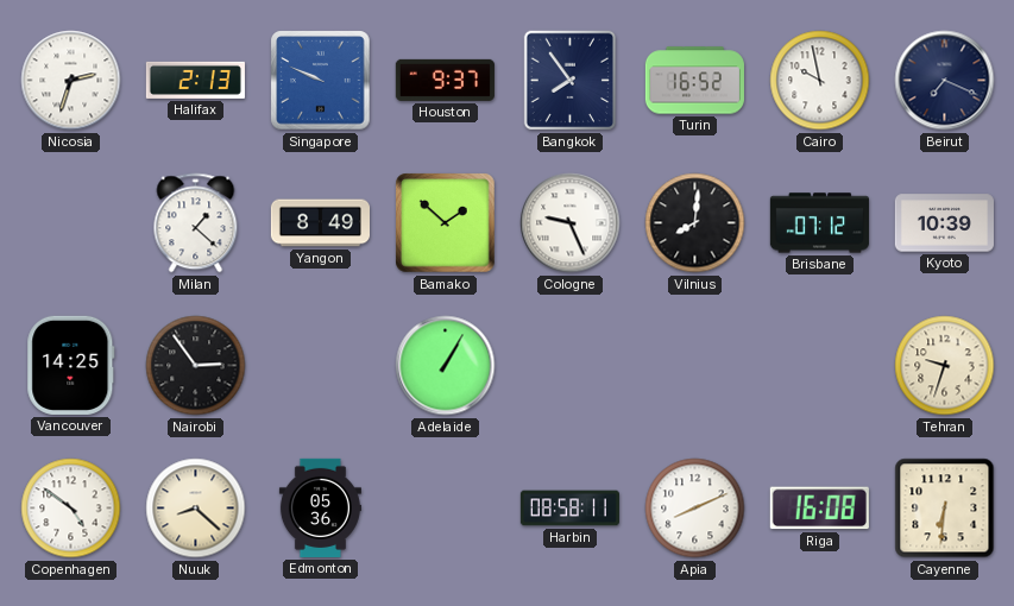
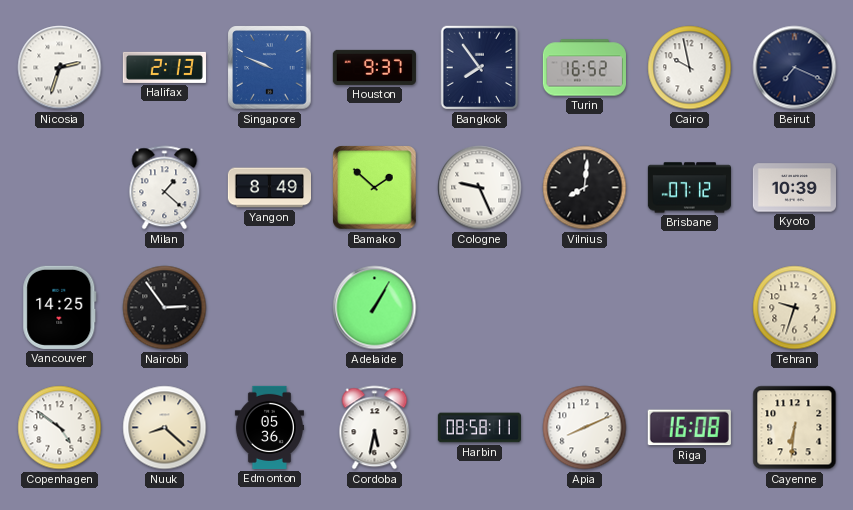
Cordoba: none -> 5:32
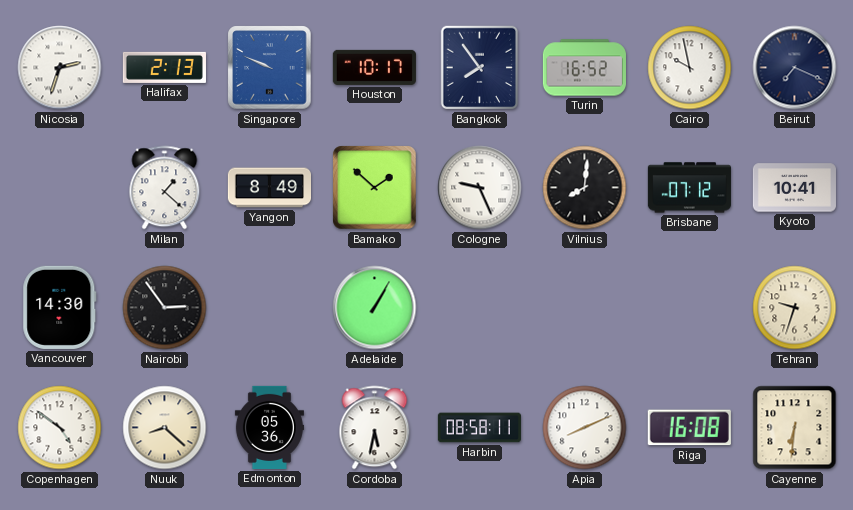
Houston: 9:37 -> 10:17
Kyoto: 10:39 -> 10:41
Vancouver: 14:25 -> 14:30
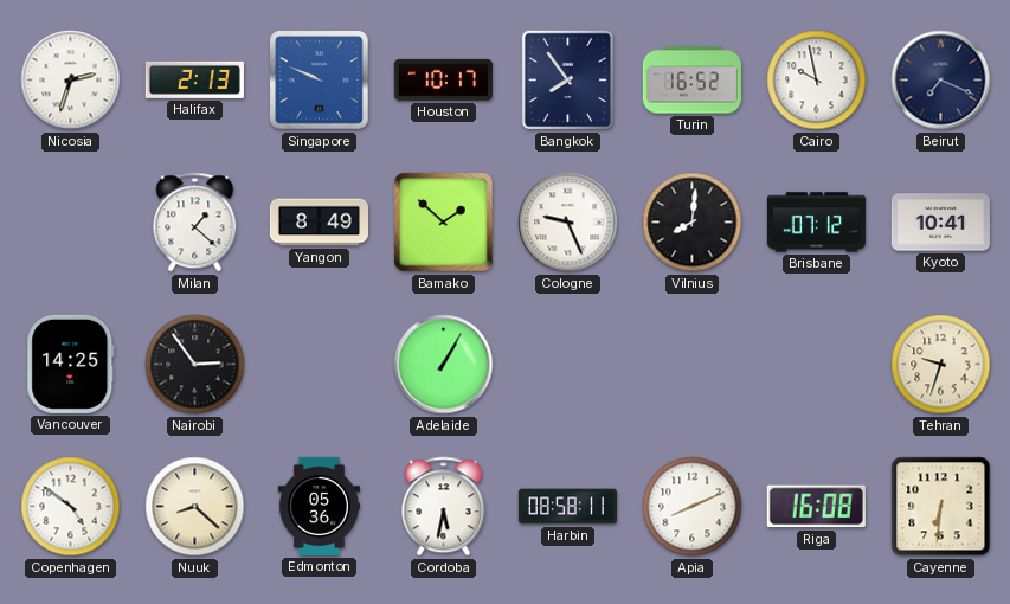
Vancouver: 14:30 -> 14:25
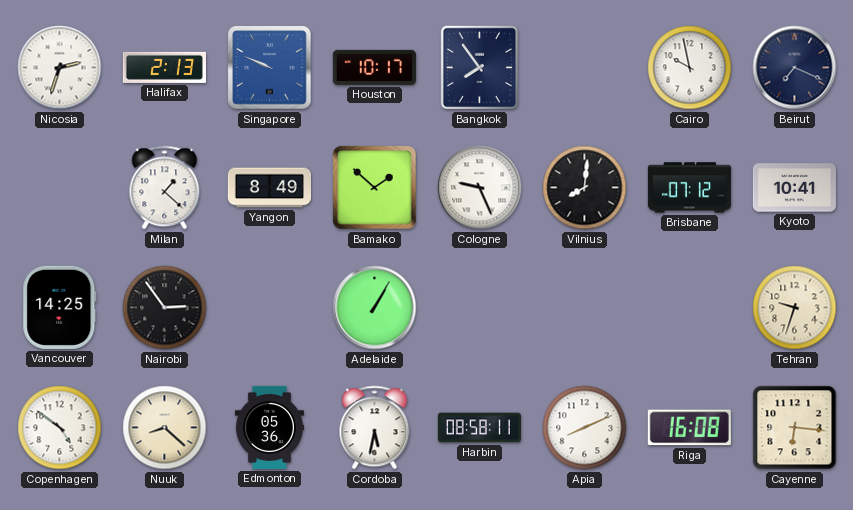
Turin: 16:52 -> none
Cayenne: 6:31 -> 6:16
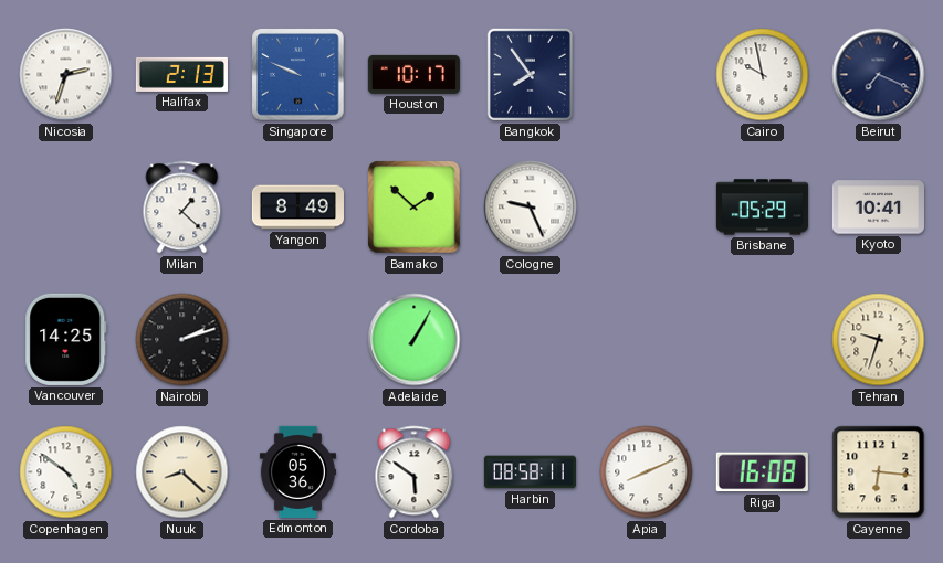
Vilnius: 8:01 -> none
Brisbane: 07:12 -> 05:29
Nairobi: 2:54 -> 2:12
Cordoba: 5:32 -> 5:51
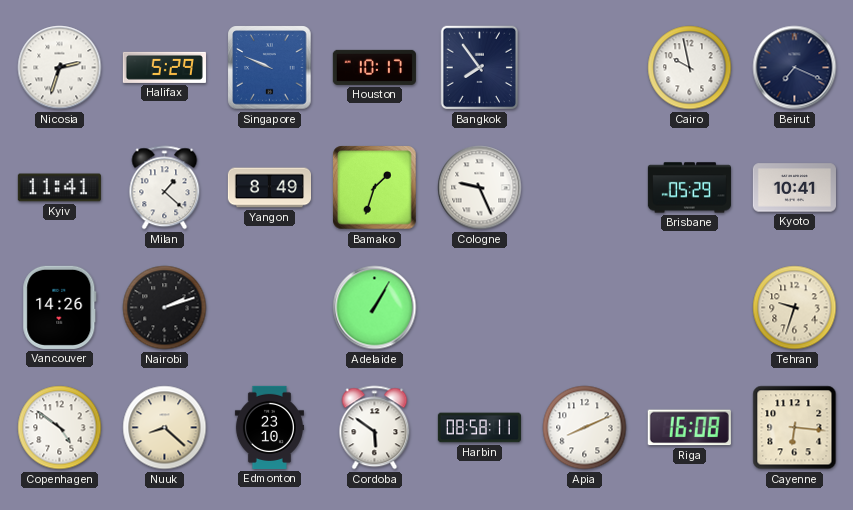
Halifax: 2:13 -> 5:29
Kyiv: none -> 11:41
Bamako: 1:52 -> 1:33
Vancouver: 14:25 -> 14:26
Edmonton: 05:36 -> 23:10
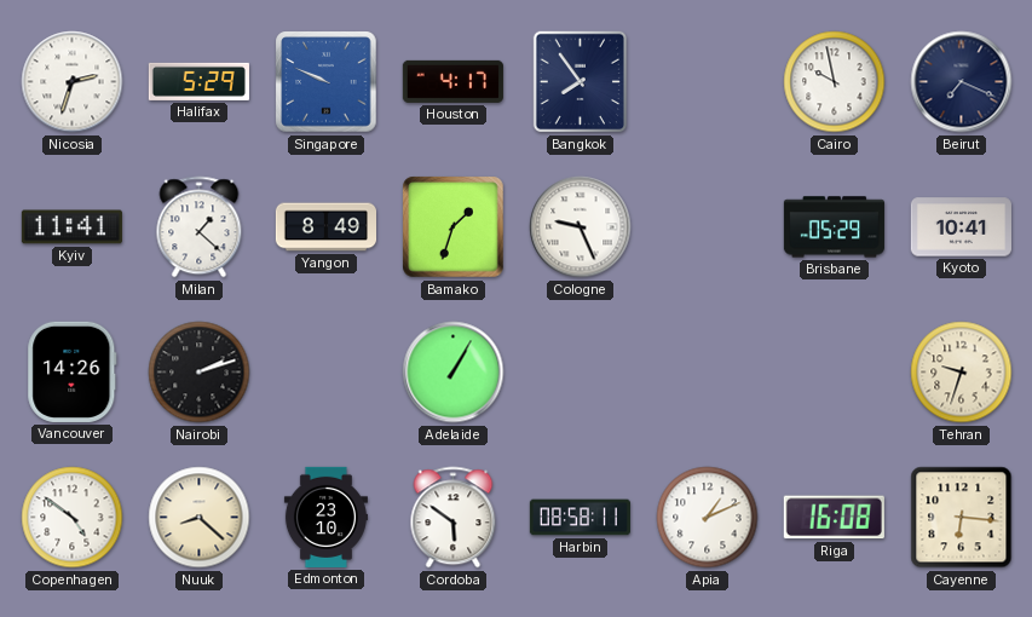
Houston: 10:17 -> 4:17
Apia: 8:11 -> 1:11
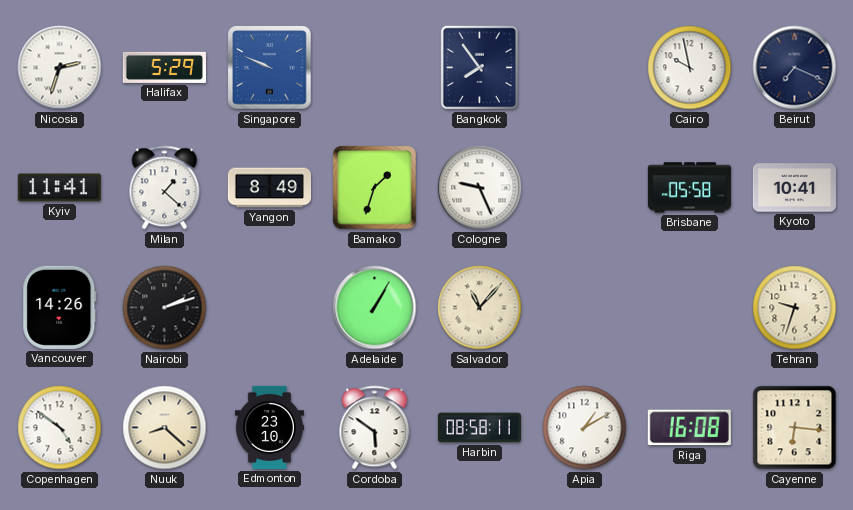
Houston: 4:17 -> none
Brisbane: 05:29 -> 05:58
Salvador: none -> 11:07
Apia: 1:11 -> 1:10
